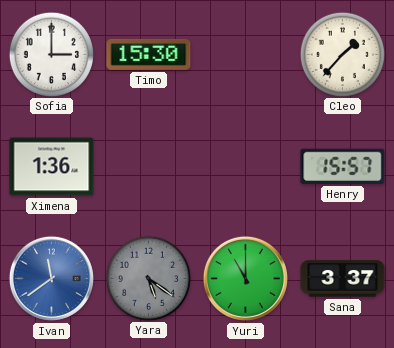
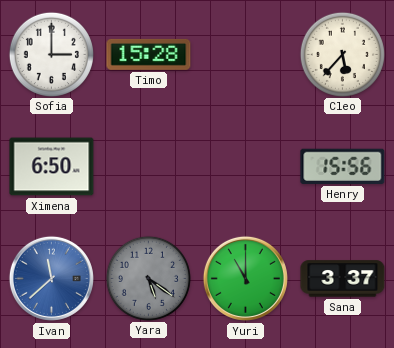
Timo: 15:30 -> 15:28
Cleo: 1:37 -> 5:37
Ximena: 1:36 -> 6:50
Henry: 15:57 -> 15:56
Ivan: 11:39 -> 11:38
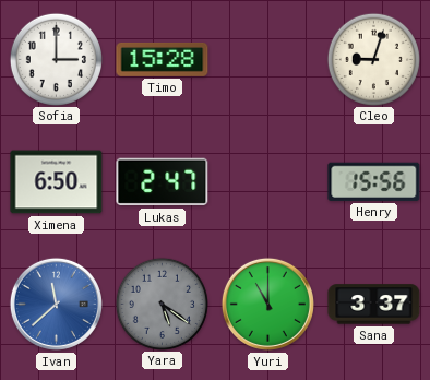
Cleo: 5:37 -> 9:03
Lukas: none -> 2:47
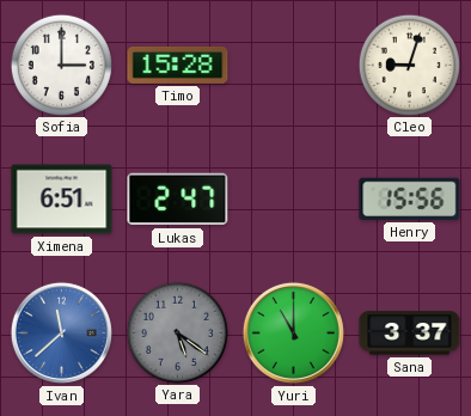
Ximena: 6:50 -> 6:51
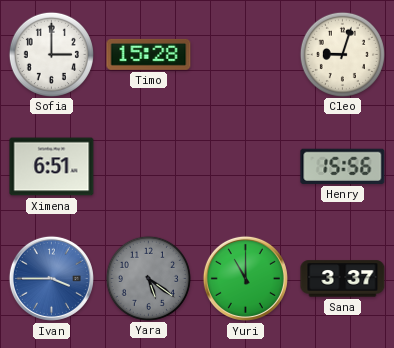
Lukas: 2:47 -> none
Ivan: 11:38 -> 3:45
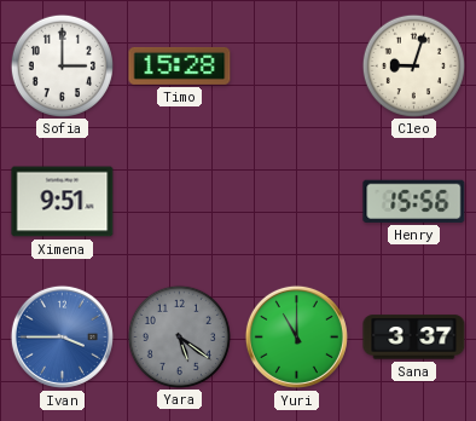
Ximena: 6:51 -> 9:51
